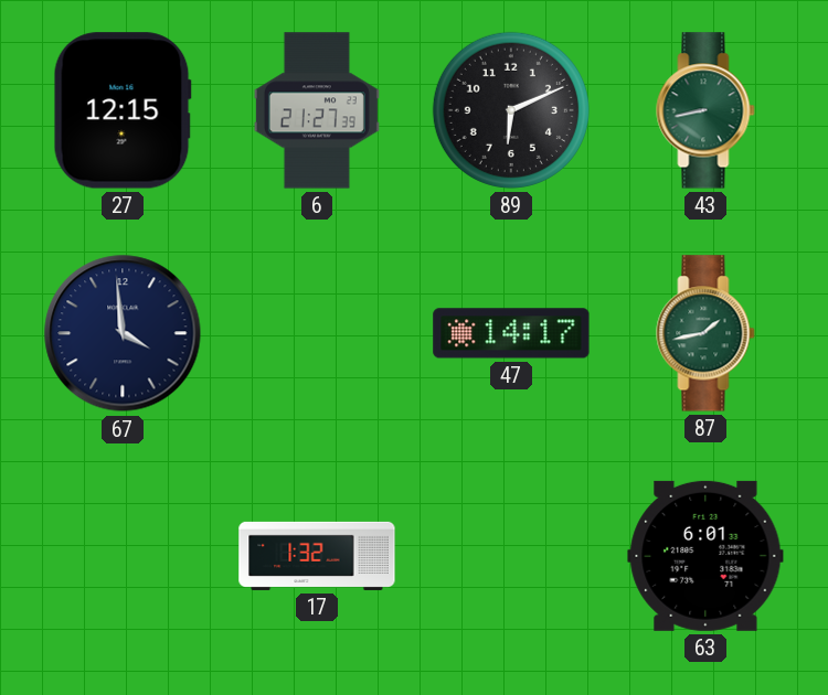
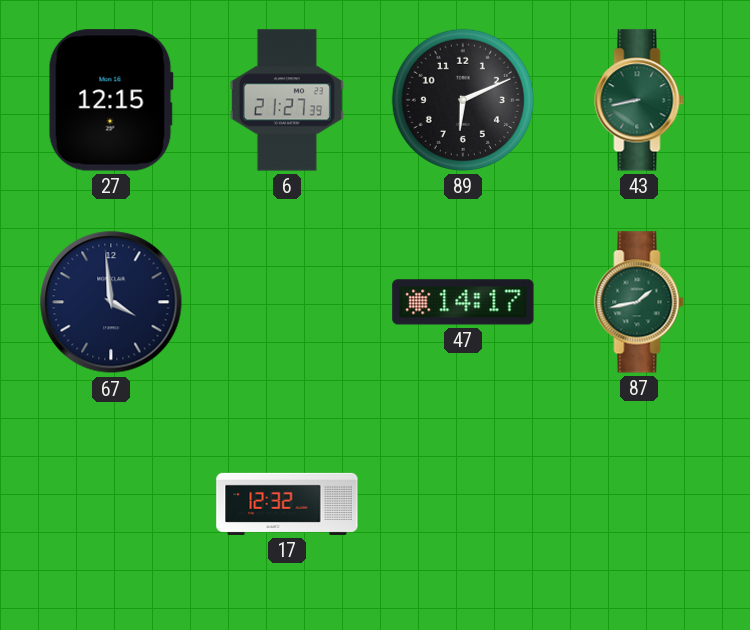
17: 1:32 -> 12:32
63: 6:01 -> none
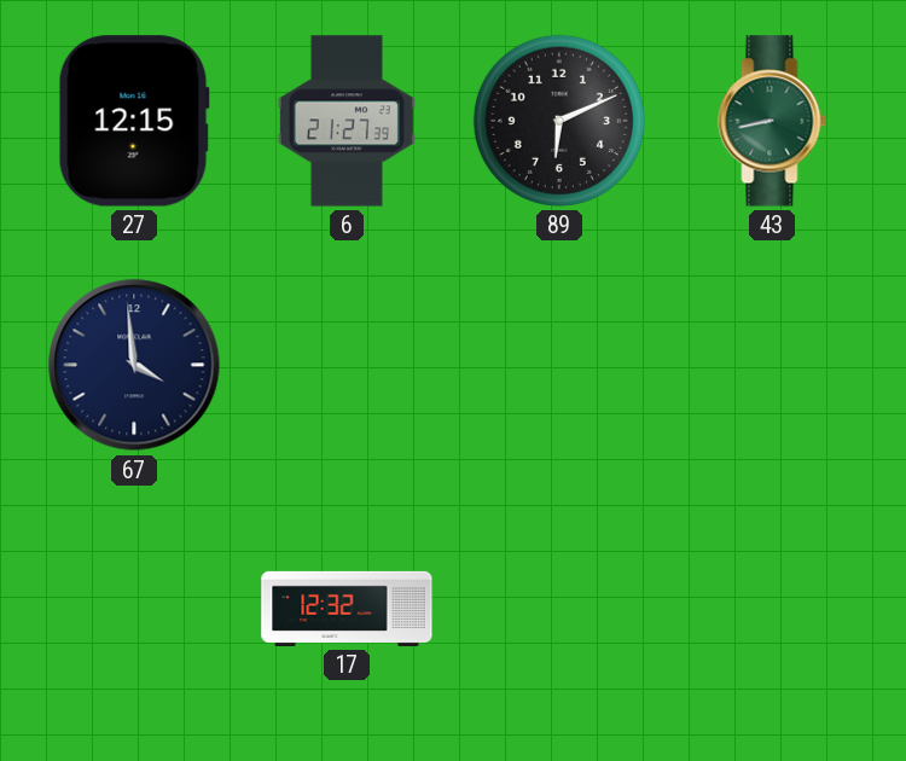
47: 14:17 -> none
87: 1:43 -> none
